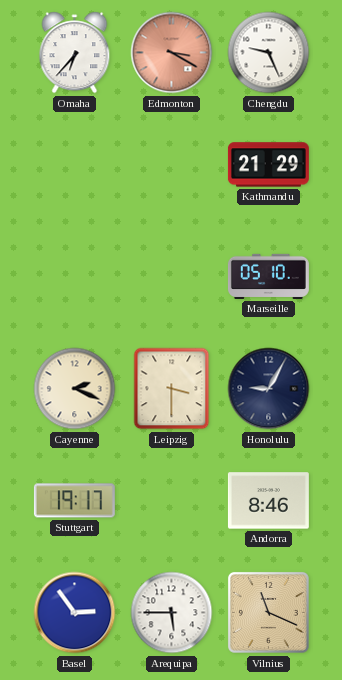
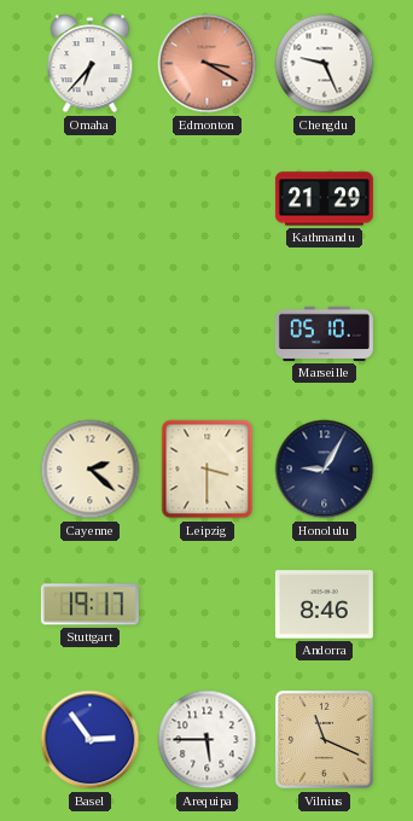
Cayenne: 2:19 -> 2:22
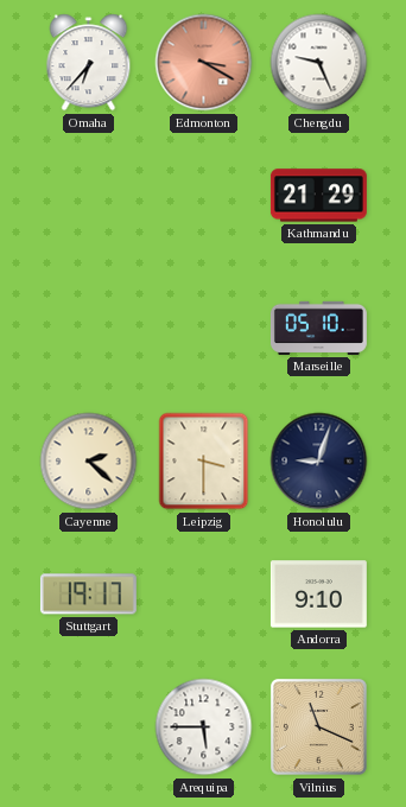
Honolulu: 9:05 -> 9:03
Andorra: 8:46 -> 9:10
Basel: 2:54 -> none
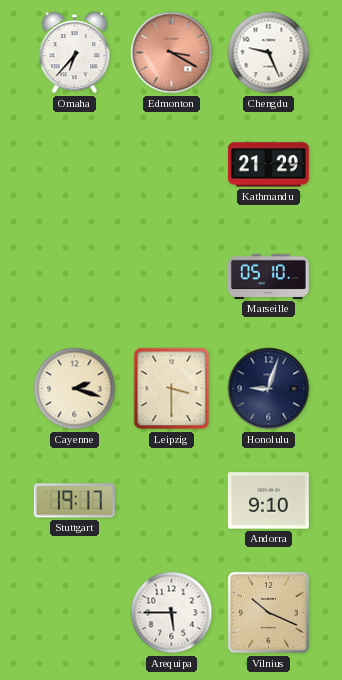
Cayenne: 2:22 -> 2:18
Vilnius: 11:19 -> 10:19
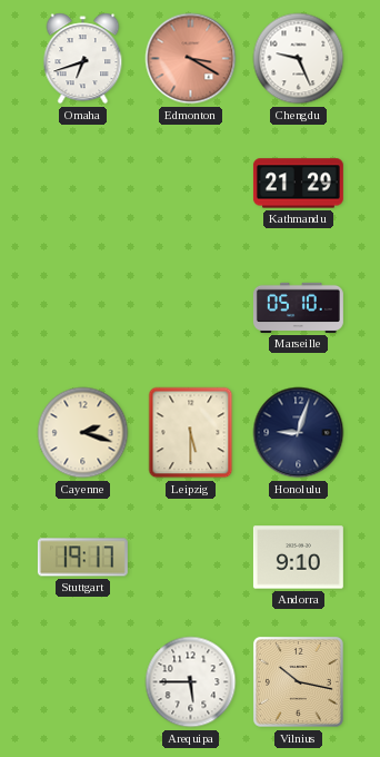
Omaha: 6:37 -> 6:42
Leipzig: 3:30 -> 5:30
Vilnius: 10:19 -> 10:17
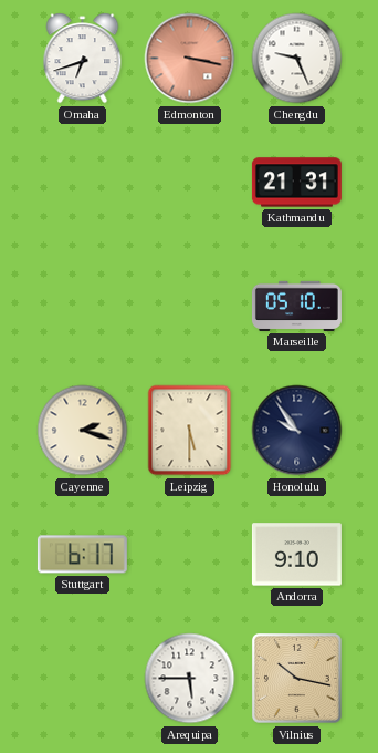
Edmonton: 3:20 -> 3:17
Kathmandu: 21:29 -> 21:31
Honolulu: 9:03 -> 9:54
Stuttgart: 19:17 -> 6:17
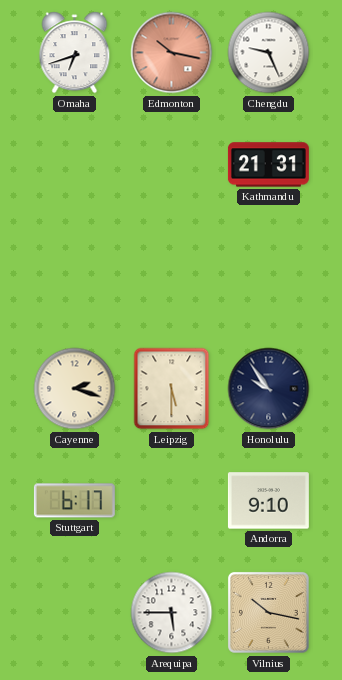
Edmonton: 3:17 -> 10:17
Marseille: 05:10 -> none
